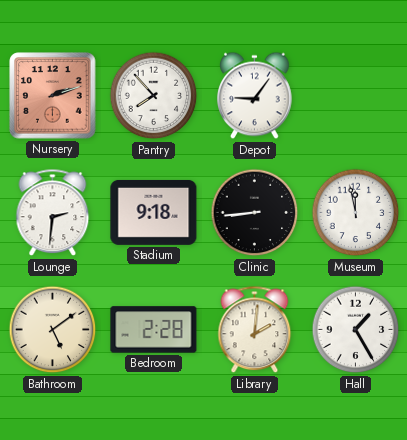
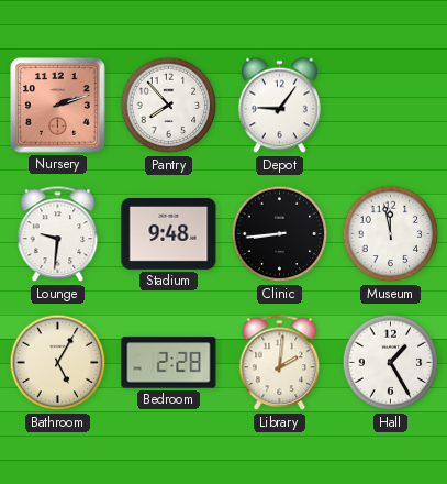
Lounge: 2:31 -> 9:31
Stadium: 9:18 -> 9:48
Bathroom: 5:09 -> 5:05
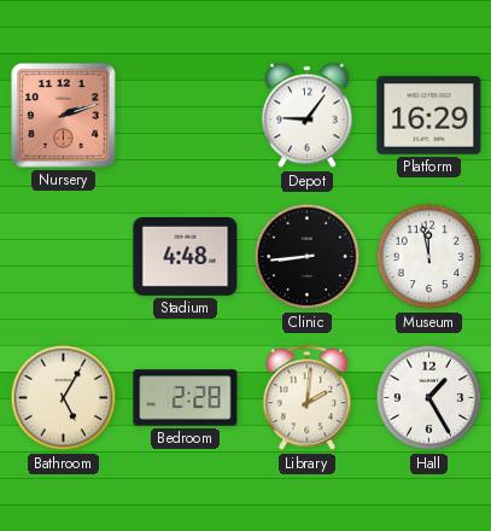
Pantry: 7:53 -> none
Platform: none -> 16:29
Lounge: 9:31 -> none
Stadium: 9:48 -> 4:48
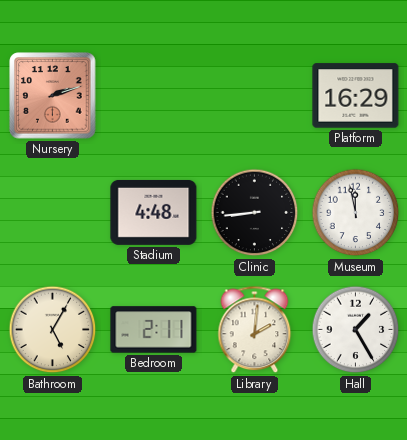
Depot: 9:06 -> none
Bedroom: 2:28 -> 2:11
